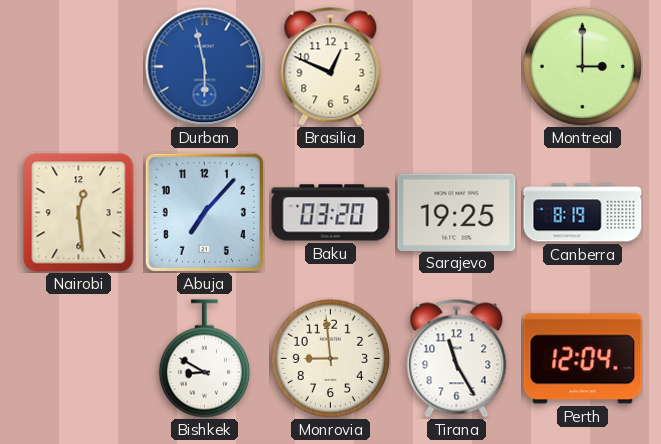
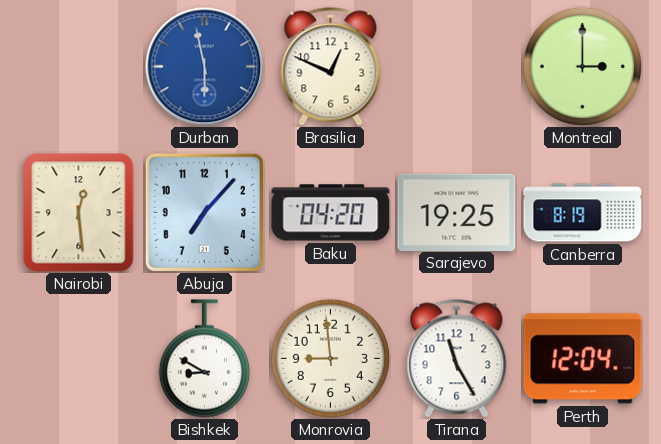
Baku: 03:20 -> 04:20
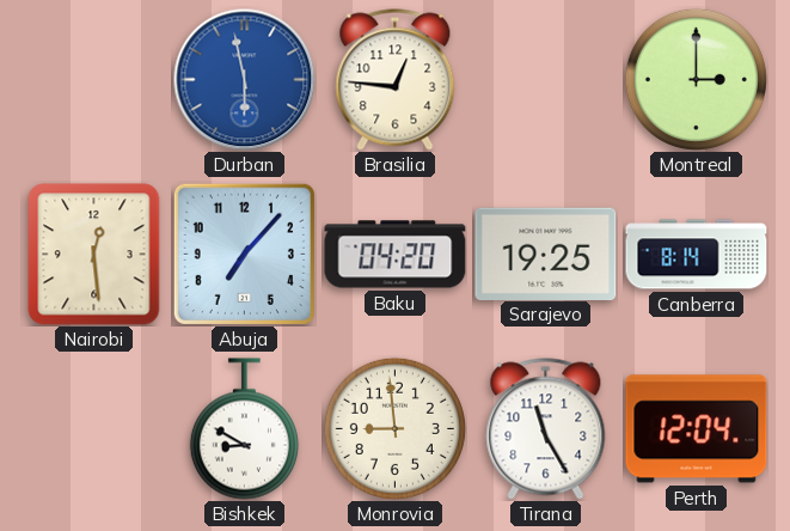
Brasilia: 12:49 -> 12:46
Canberra: 8:19 -> 8:14
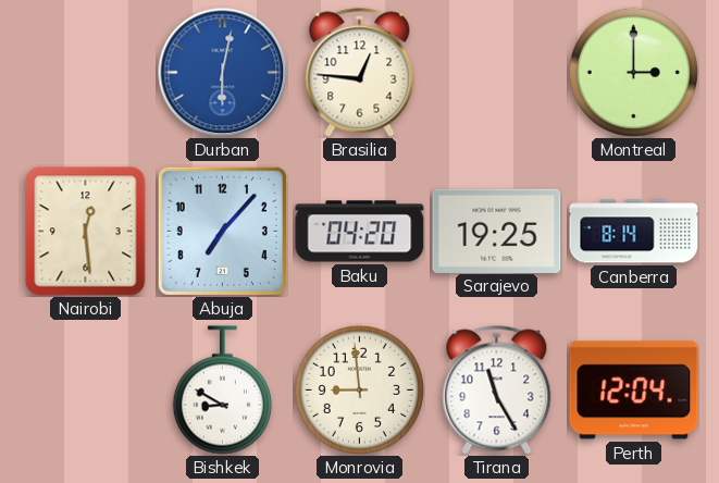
Durban: 5:58 -> 6:02
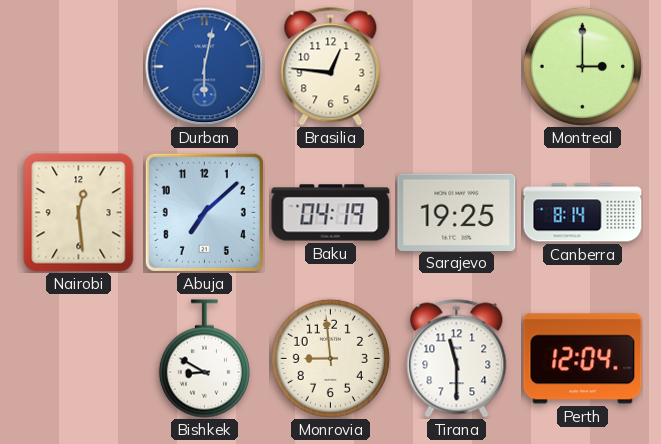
Abuja: 7:07 -> 7:08
Baku: 04:20 -> 04:19
Tirana: 11:25 -> 11:30
